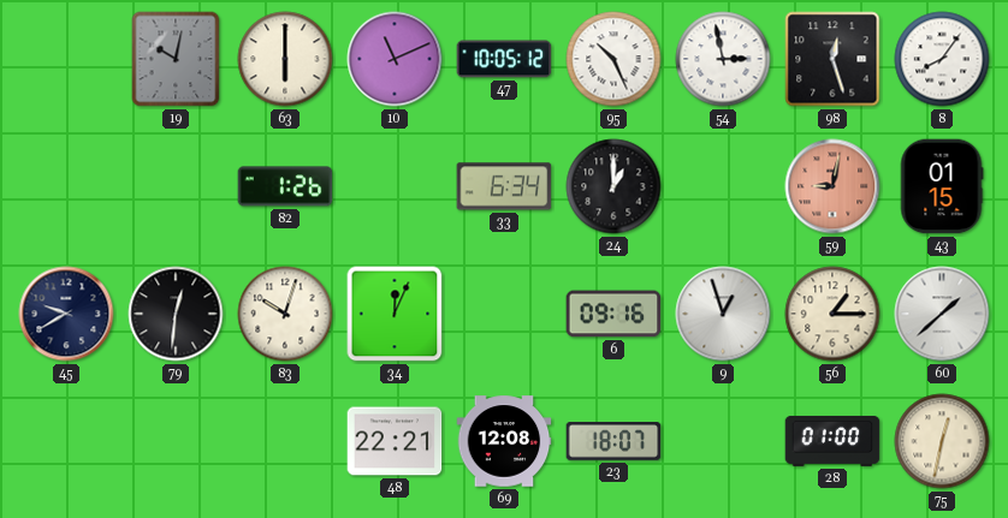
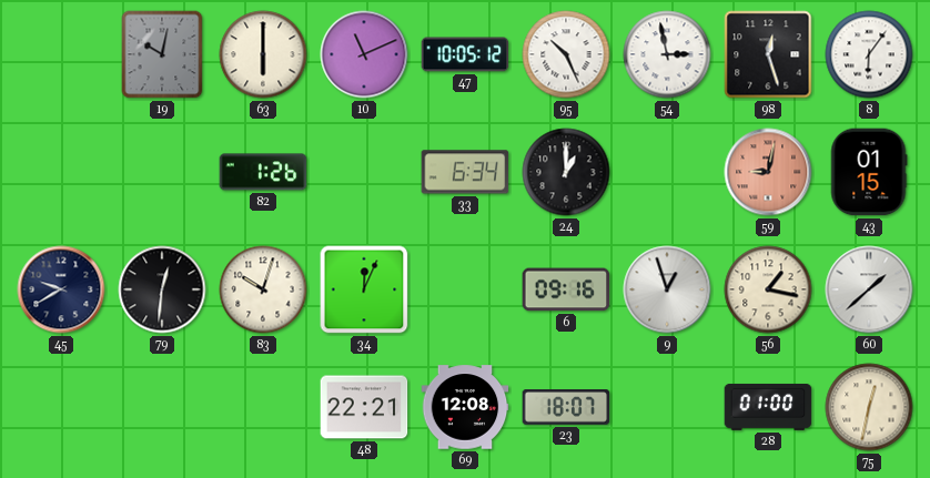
8: 8:06 -> 6:06
56: 1:15 -> 1:17
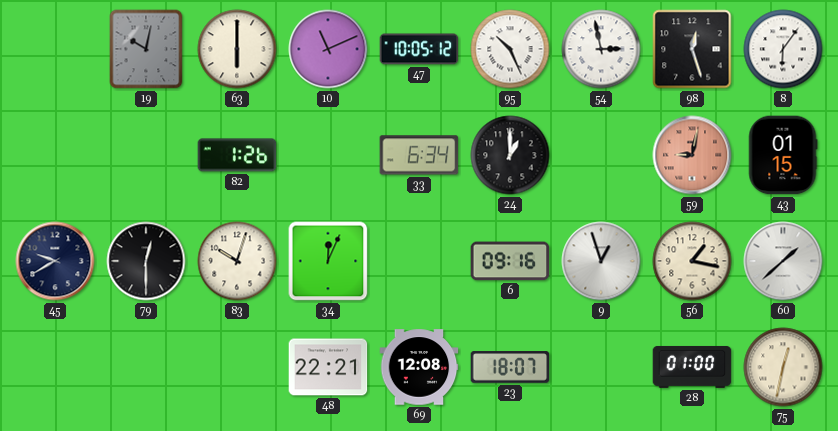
79: 12:31 -> 12:30
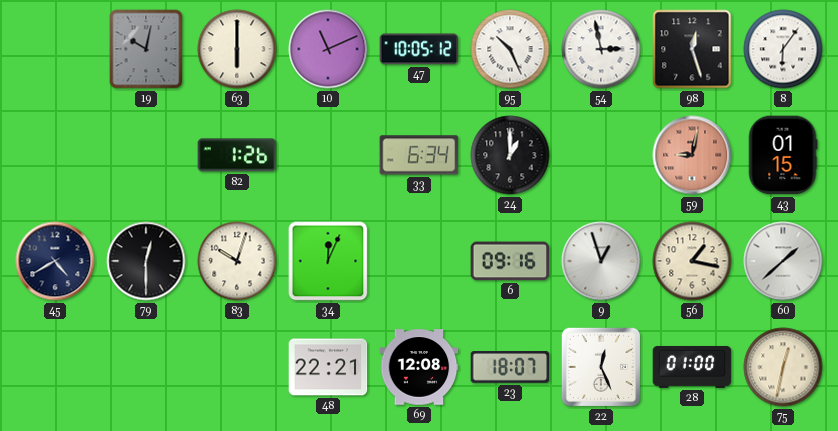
45: 9:40 -> 4:40
22: none -> 12:26
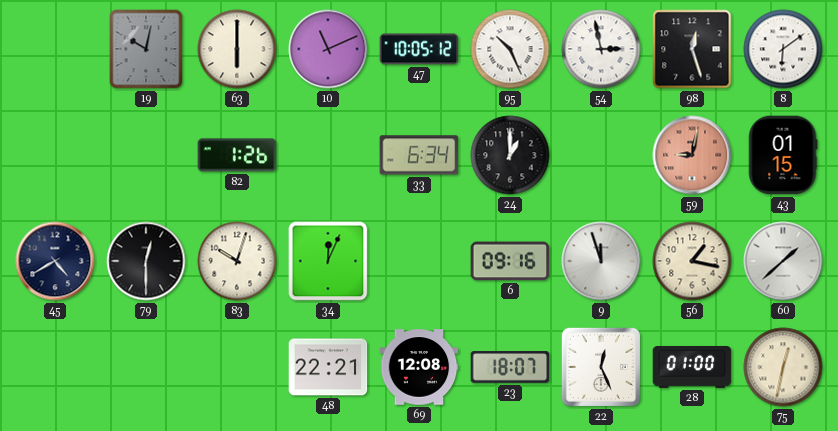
8: 6:06 -> 6:09
9: 12:57 -> 11:57
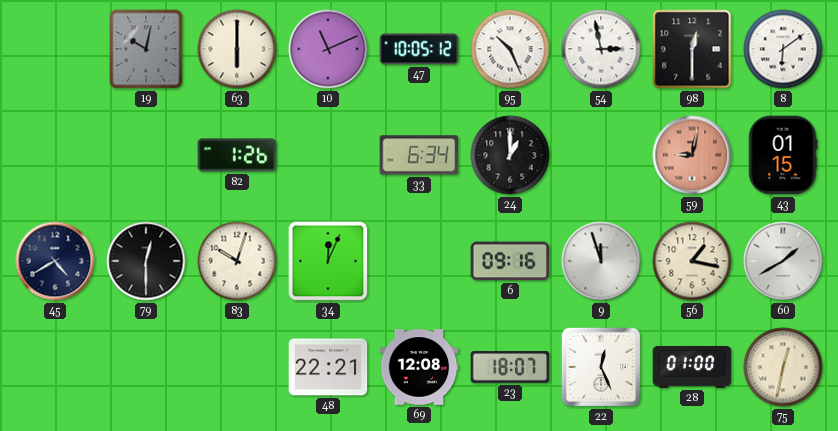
98: 12:27 -> 12:30
60: 1:38 -> 1:40
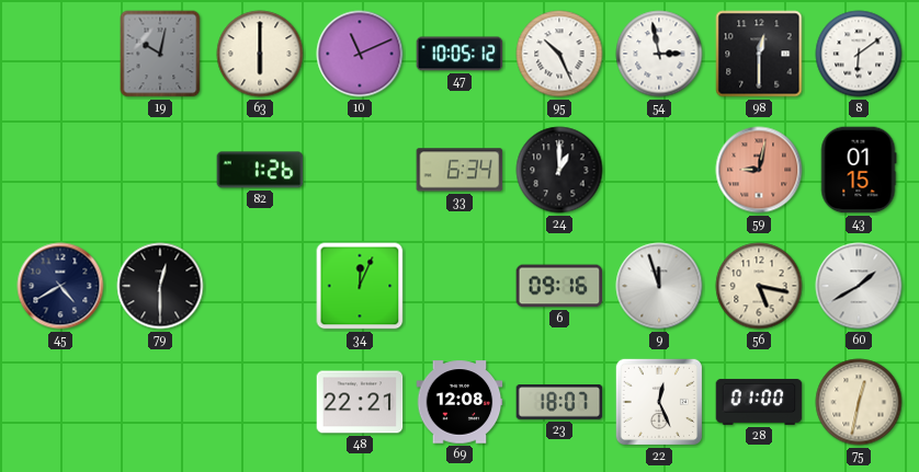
83: 10:03 -> none
56: 1:17 -> 5:17
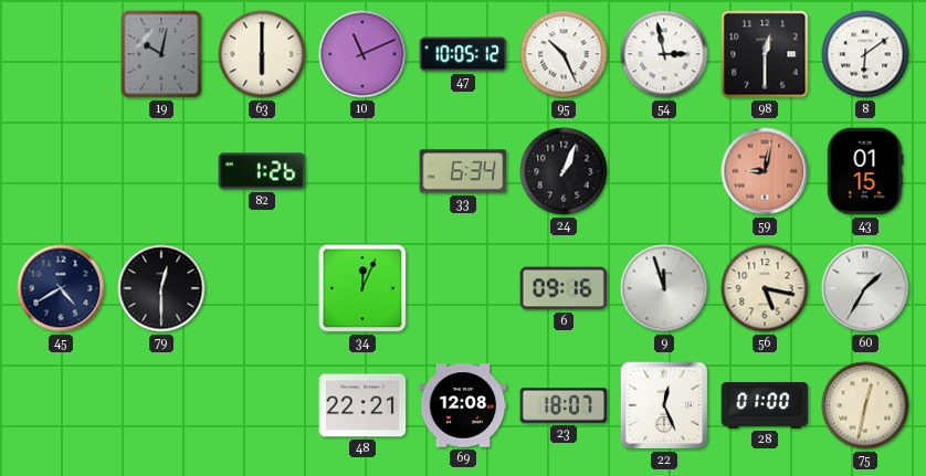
24: 1:00 -> 1:04
60: 1:40 -> 1:35
